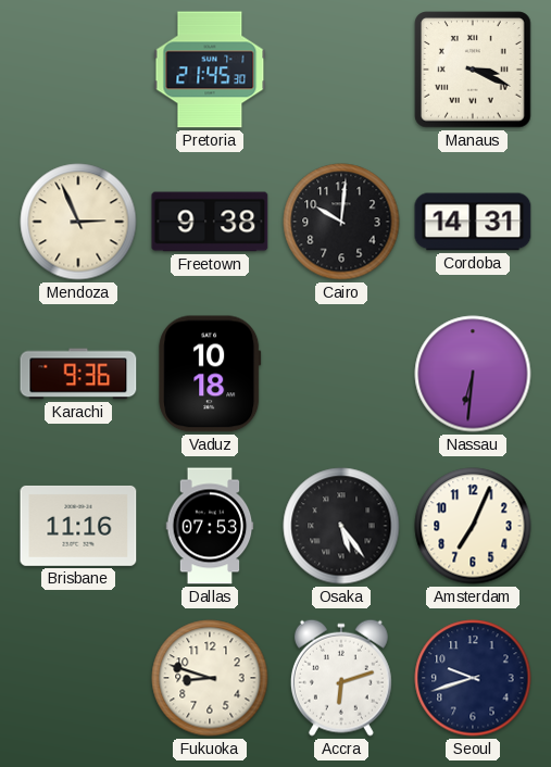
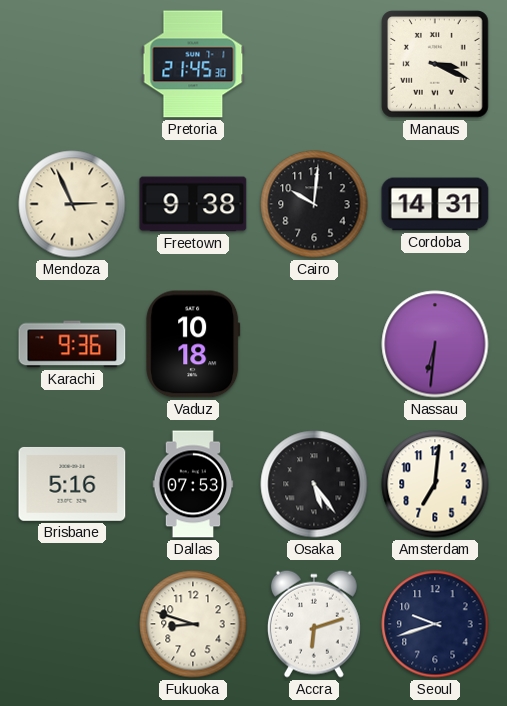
Brisbane: 11:16 -> 5:16
Amsterdam: 7:04 -> 7:01
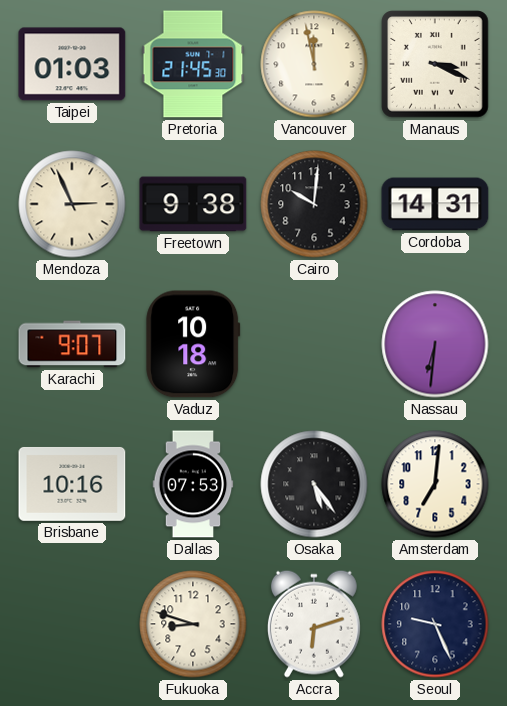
Taipei: none -> 01:03
Vancouver: none -> 11:58
Karachi: 9:36 -> 9:07
Brisbane: 5:16 -> 10:16
Seoul: 9:42 -> 9:26
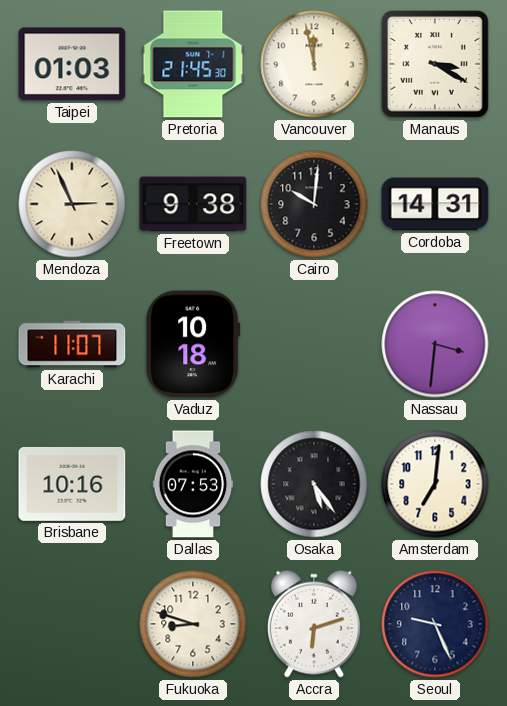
Manaus: 3:19 -> 3:20
Karachi: 9:07 -> 11:07
Nassau: 6:31 -> 3:31
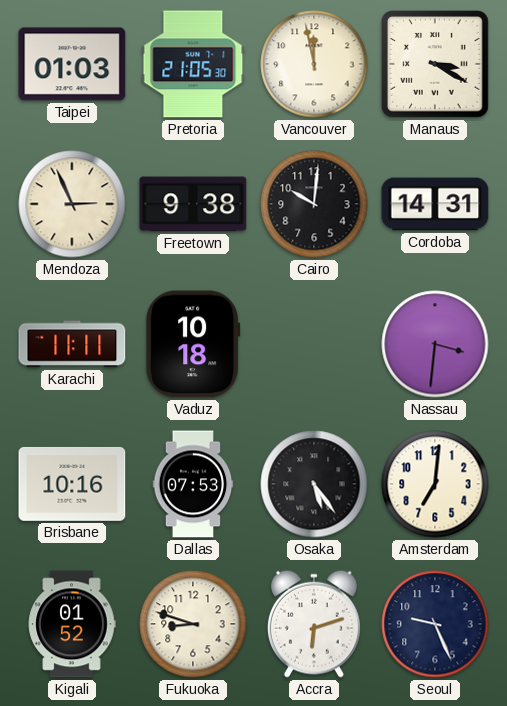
Pretoria: 21:45 -> 21:05
Karachi: 11:07 -> 11:11
Kigali: none -> 01:52
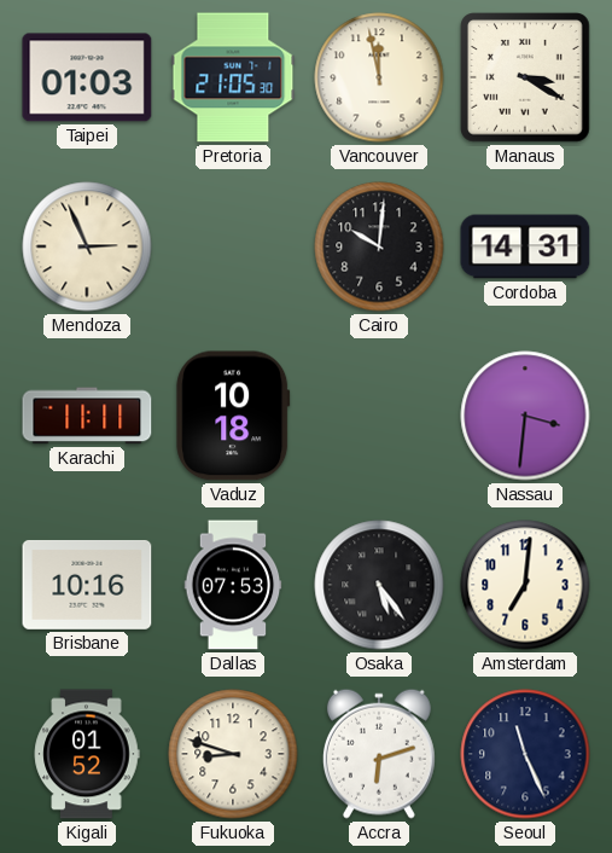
Freetown: 9:38 -> none
Seoul: 9:26 -> 11:26
